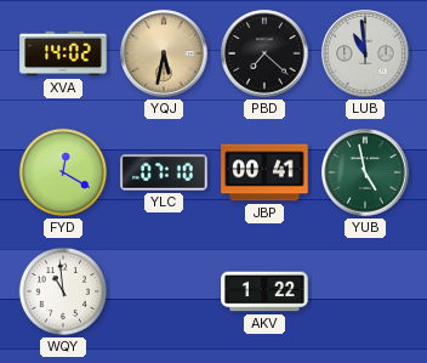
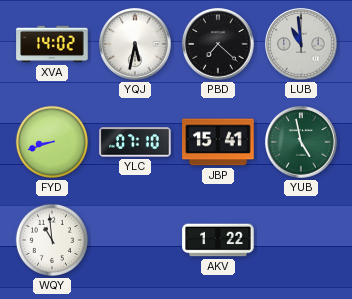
YQJ dial: champagne -> white
FYD: 12:20 -> 8:42
JBP: 00:41 -> 15:41
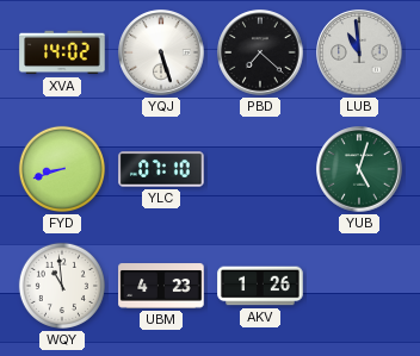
YQJ: 5:32 -> 5:27
JBP: 15:41 -> none
YUB: 4:58 -> 5:03
UBM: none -> 4:23
AKV: 1:22 -> 1:26
